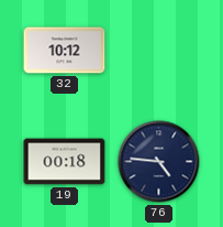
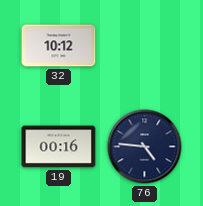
19: 00:18 -> 00:16
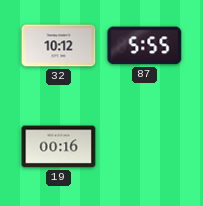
87: none -> 5:55
76: 4:46 -> none
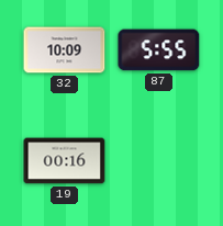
32: 10:12 -> 10:09
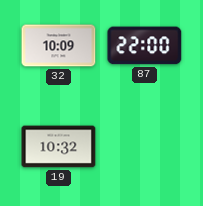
87: 5:55 -> 22:00
19: 00:16 -> 10:32
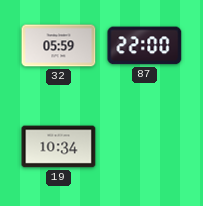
32: 10:09 -> 05:59
19: 10:32 -> 10:34
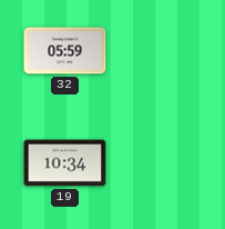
87: 22:00 -> none
